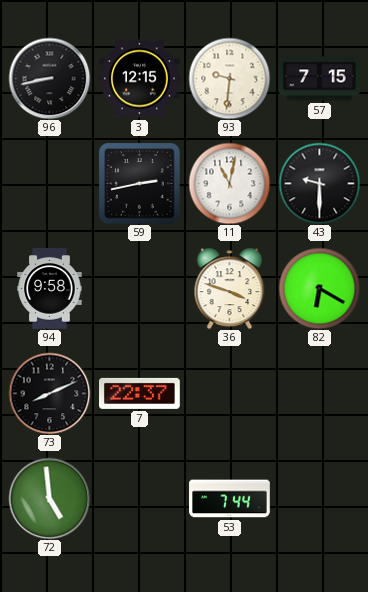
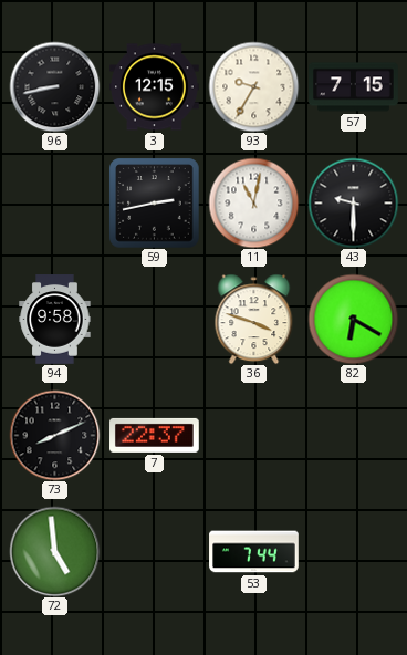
93: 9:31 -> 9:35
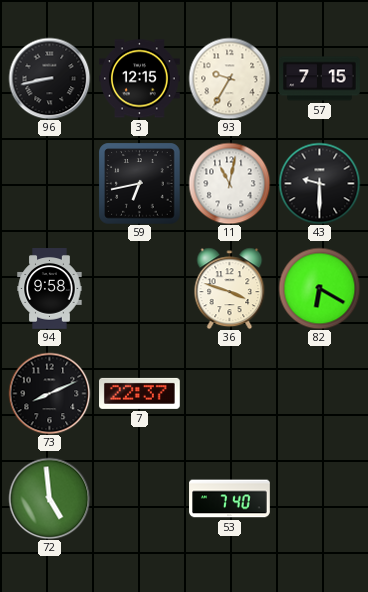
59: 2:43 -> 6:43
53: 7:44 -> 7:40
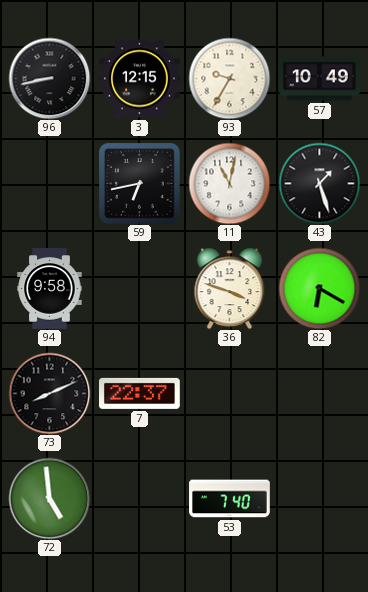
57: 7:15 -> 10:49
43: 9:30 -> 1:27
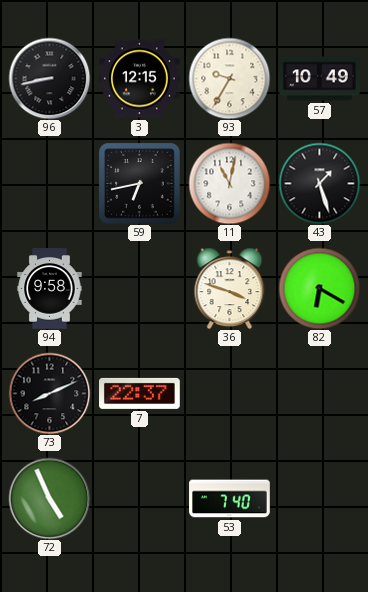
72: 4:59 -> 4:56
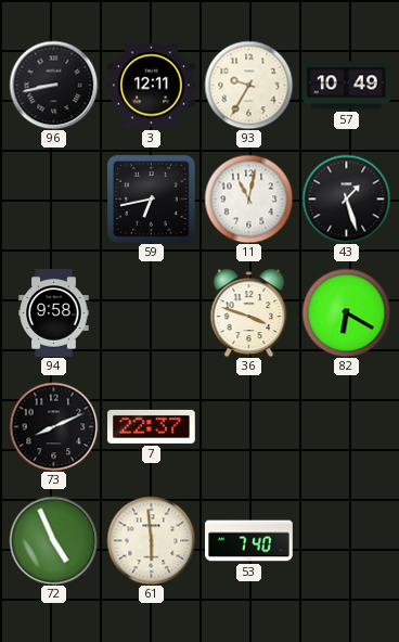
3: 12:15 -> 12:11
61: none -> 5:59
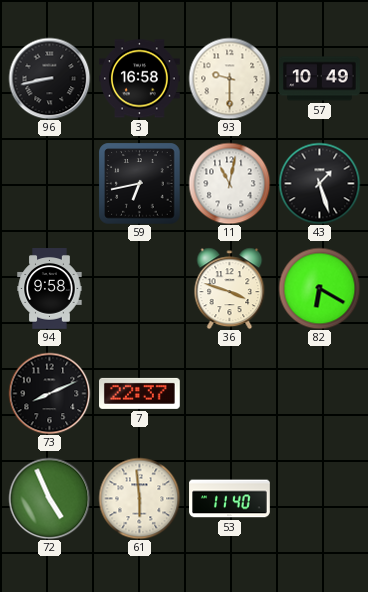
3: 12:11 -> 16:58
93: 9:35 -> 9:30
53: 7:40 -> 11:40
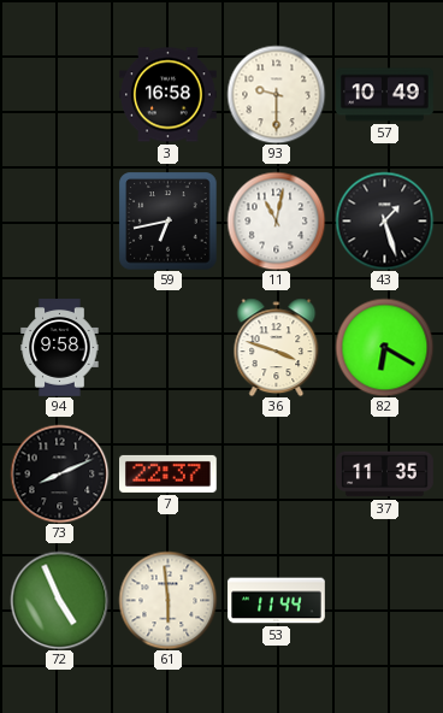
96: 8:43 -> none
37: none -> 11:35
53: 11:40 -> 11:44
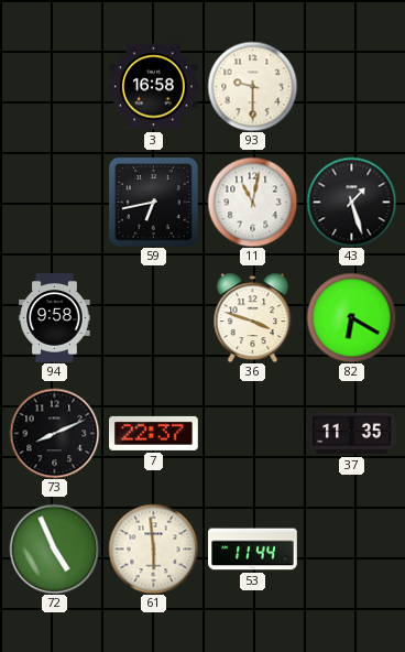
57: 10:49 -> none
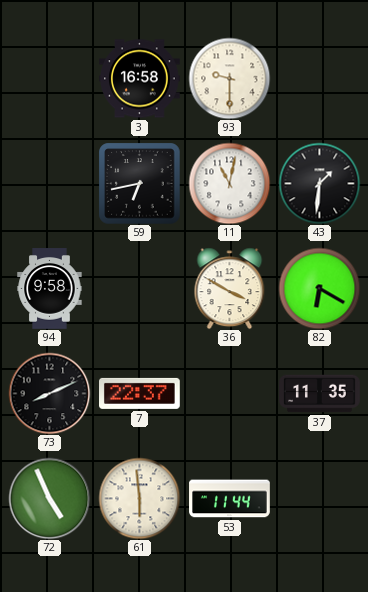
43: 1:27 -> 1:31
36: 3:48 -> 3:50
